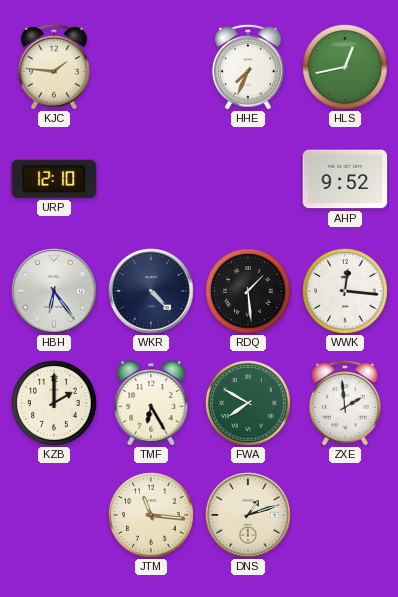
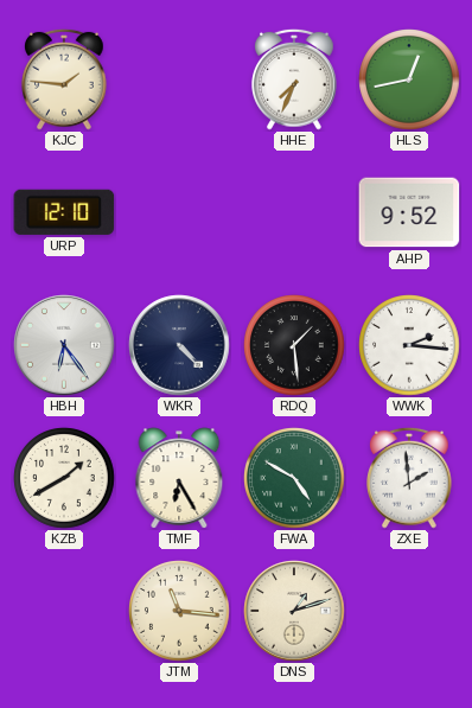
WWK: 12:16 -> 2:16
KZB: 2:00 -> 1:40
FWA: 7:50 -> 4:50
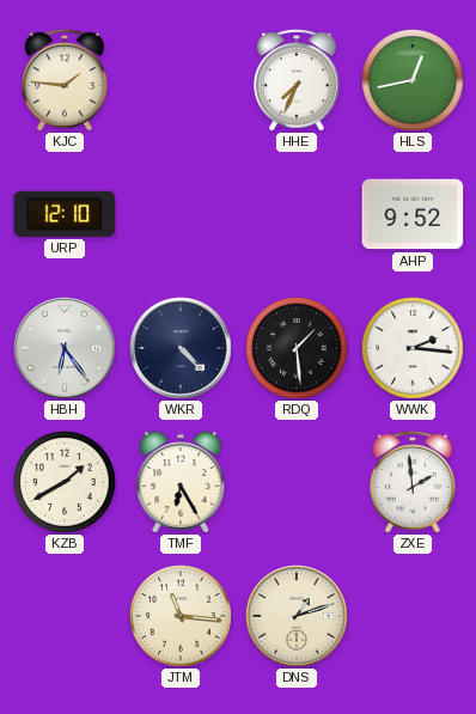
FWA: 4:50 -> none
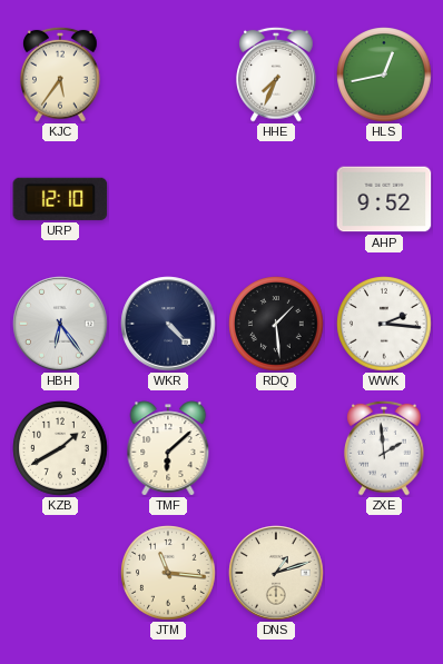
KJC: 1:46 -> 5:36
TMF: 6:25 -> 6:08
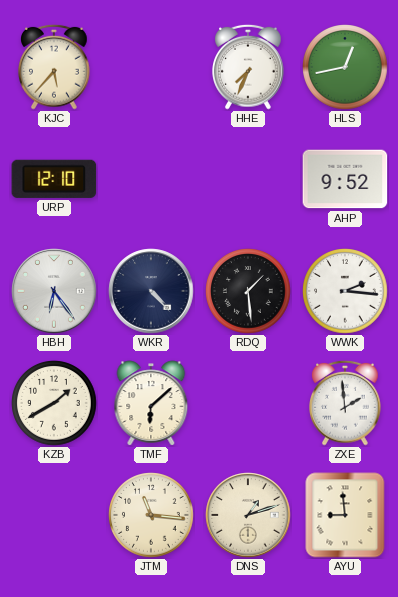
KJC: 5:36 -> 5:37
AYU: none -> 8:59
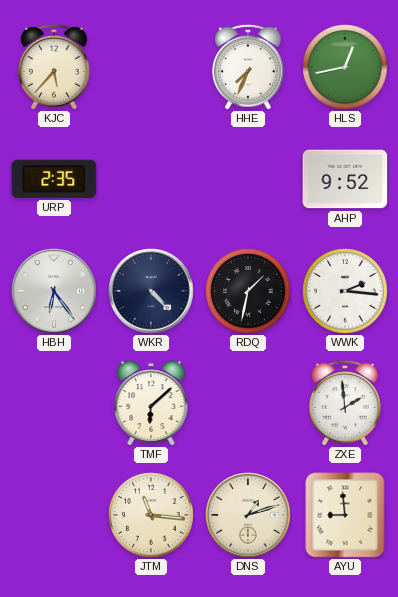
URP: 12:10 -> 2:35
RDQ: 1:29 -> 1:32
KZB: 1:40 -> none
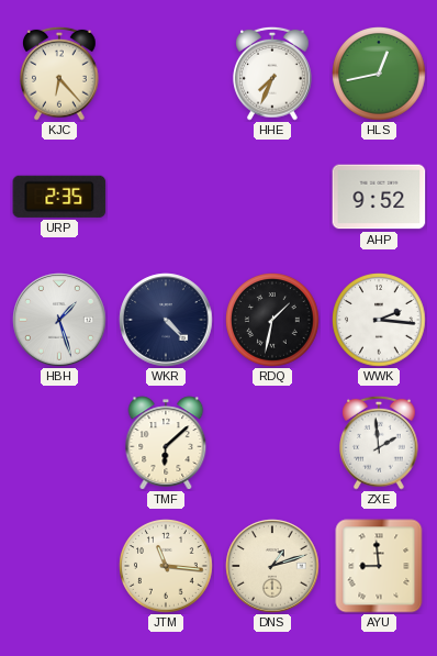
KJC: 5:37 -> 6:23
HBH: 6:24 -> 1:27
